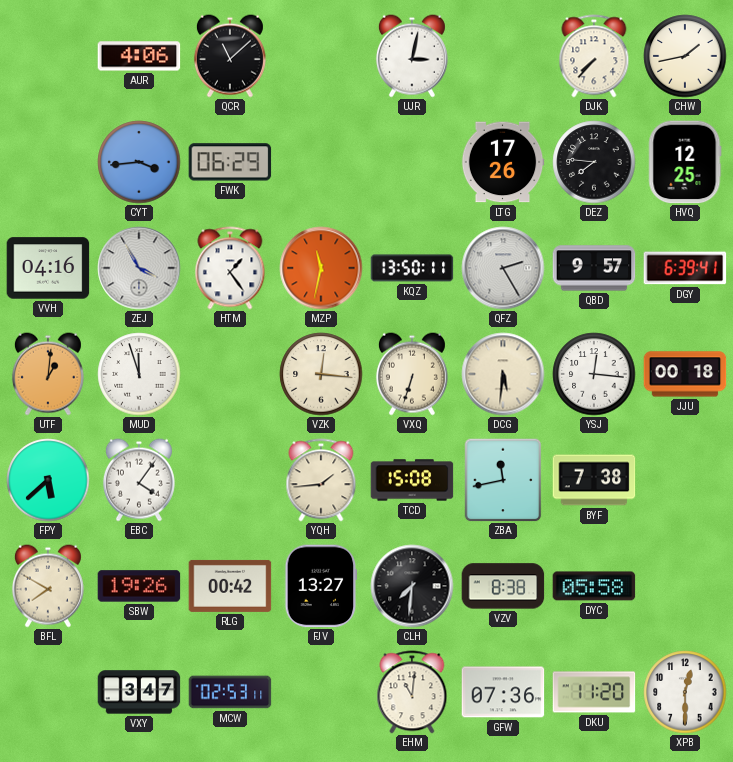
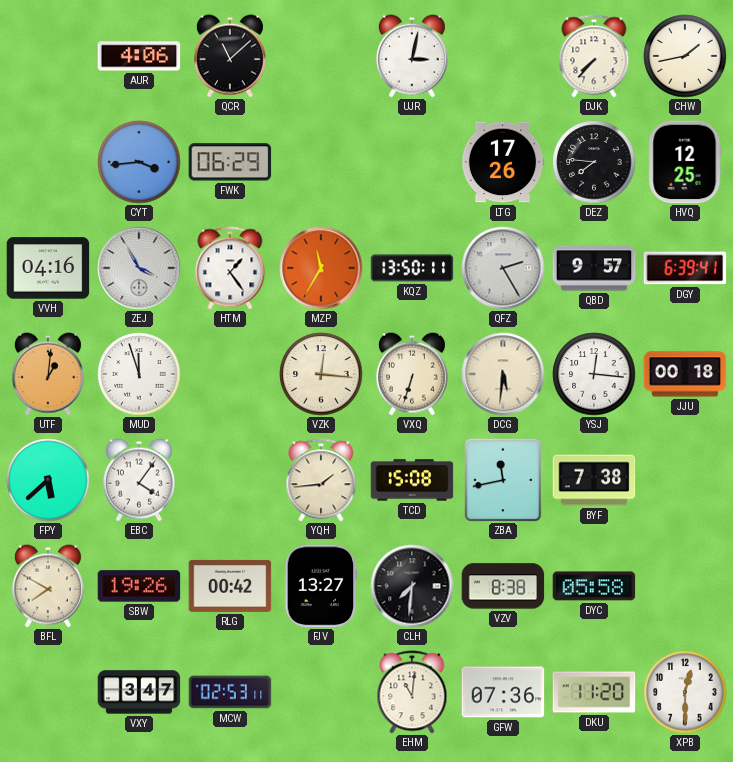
MZP: 11:32 -> 11:35
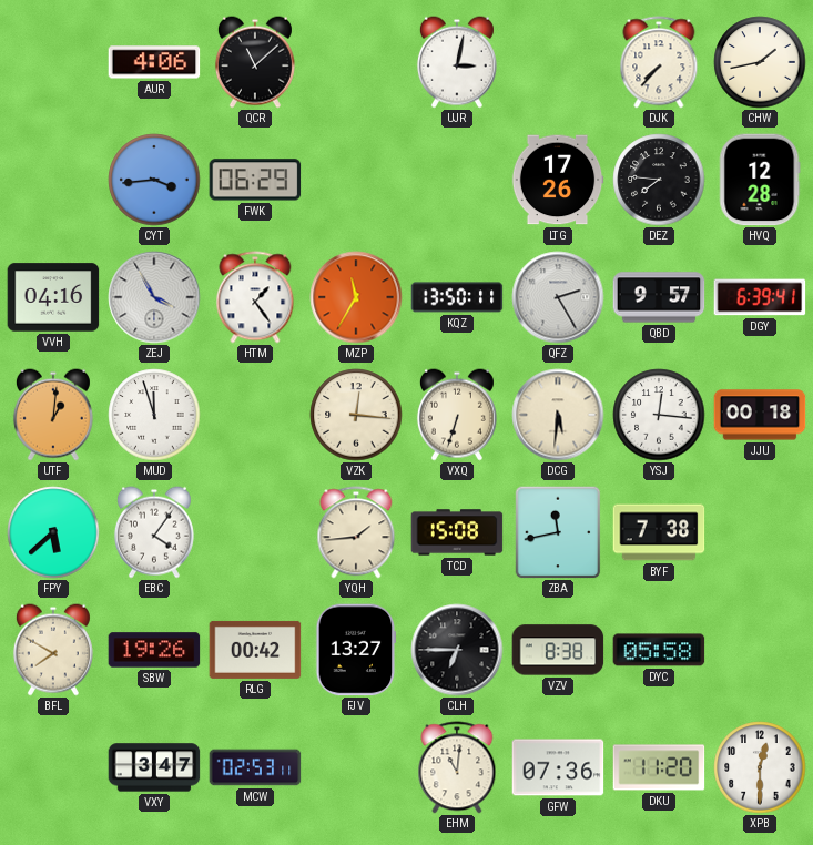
HVQ: 12:25 -> 12:28
CLH: 7:31 -> 6:45
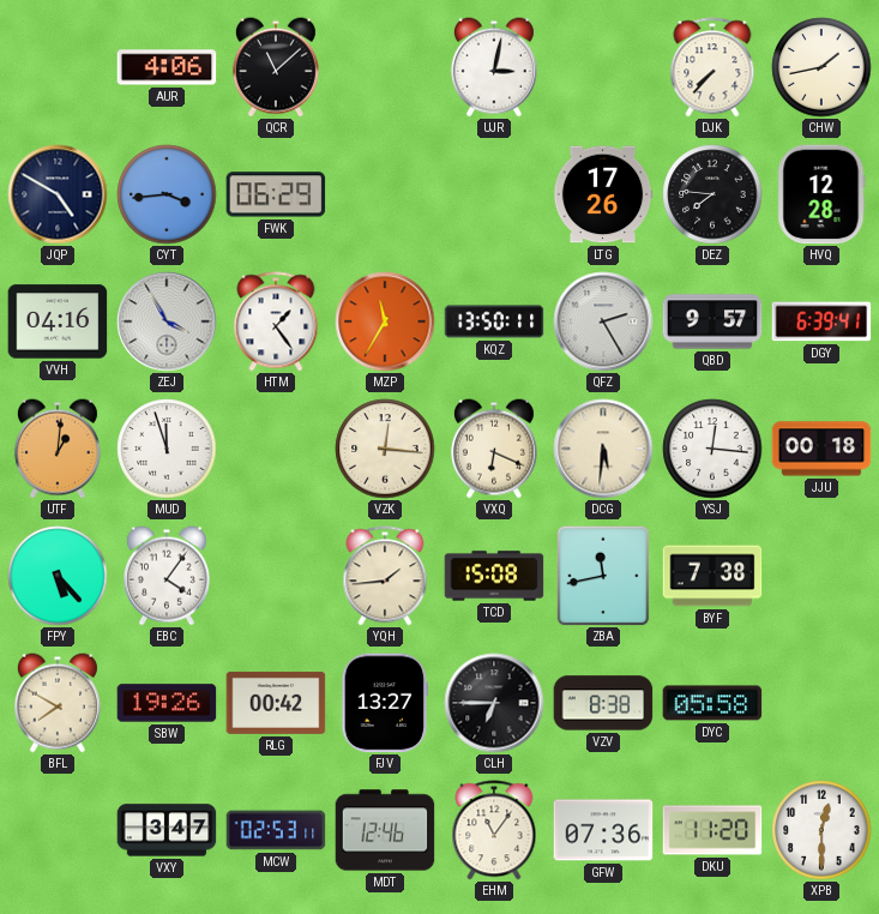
JQP: none -> 4:50
VXQ: 6:33 -> 6:19
FPY: 5:38 -> 5:23
MDT: none -> 12:46
EHM: 11:01 -> 11:06
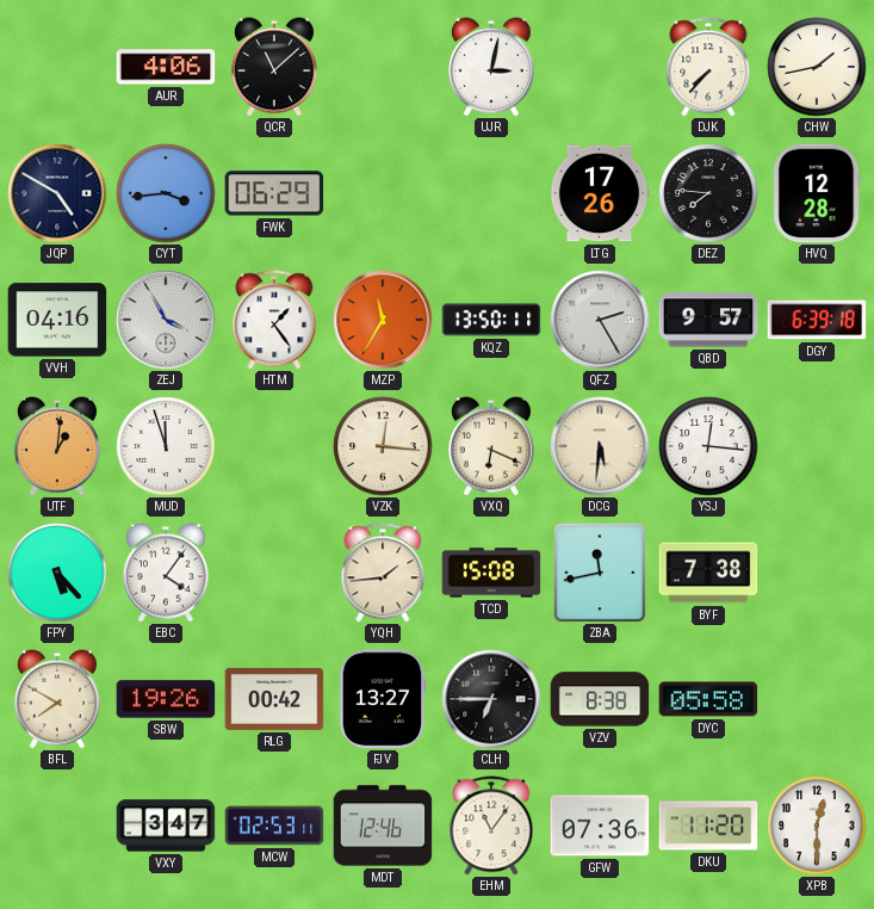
DGY: 6:39:41 -> 6:39:18
JJU: 00:18 -> none
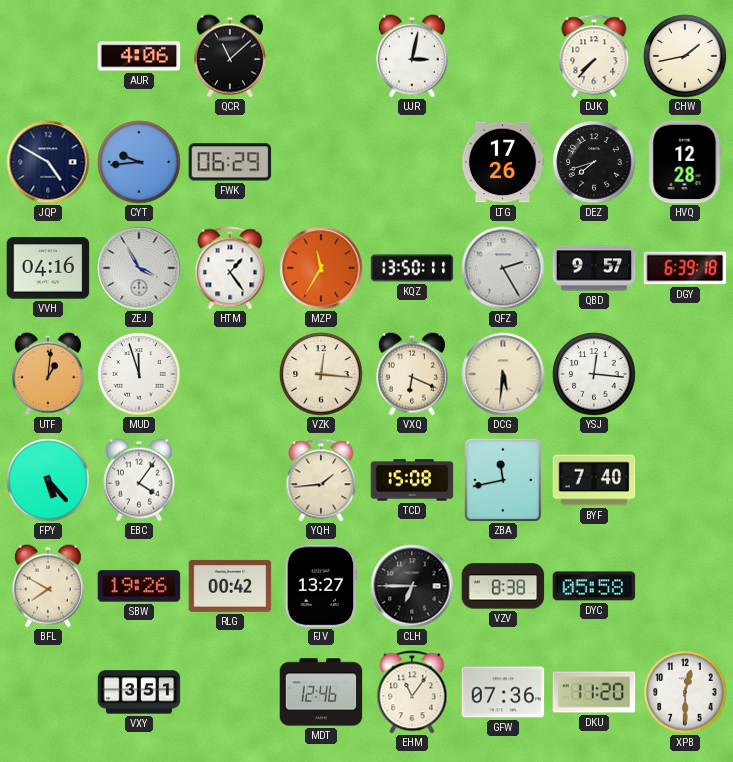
CYT: 3:44 -> 9:44
DEZ: 7:46 -> 7:42
BYF: 7:38 -> 7:40
VXY: 3:47 -> 3:51
MCW: 02:53 -> none
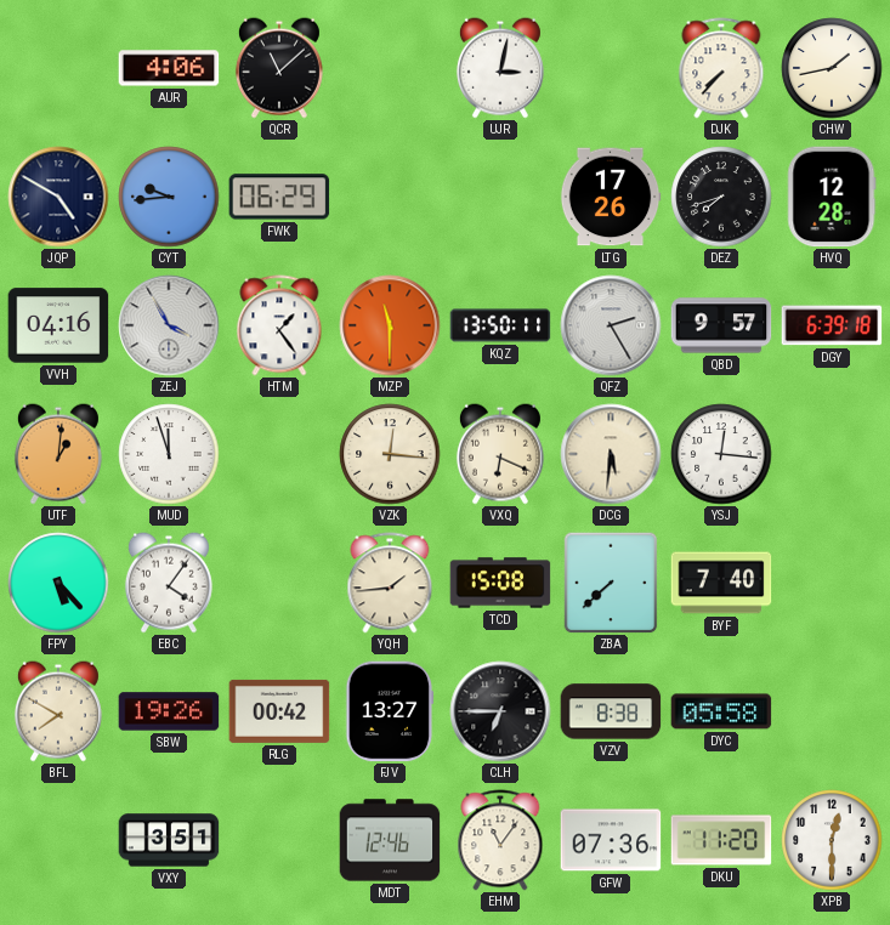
MZP: 11:35 -> 11:30
ZBA: 11:43 -> 7:38
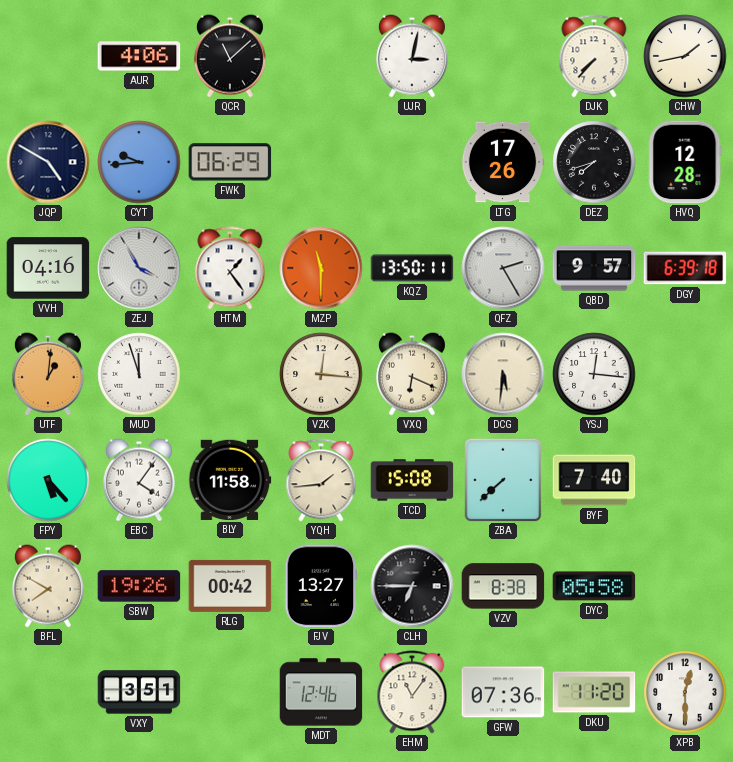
BLY: none -> 11:58
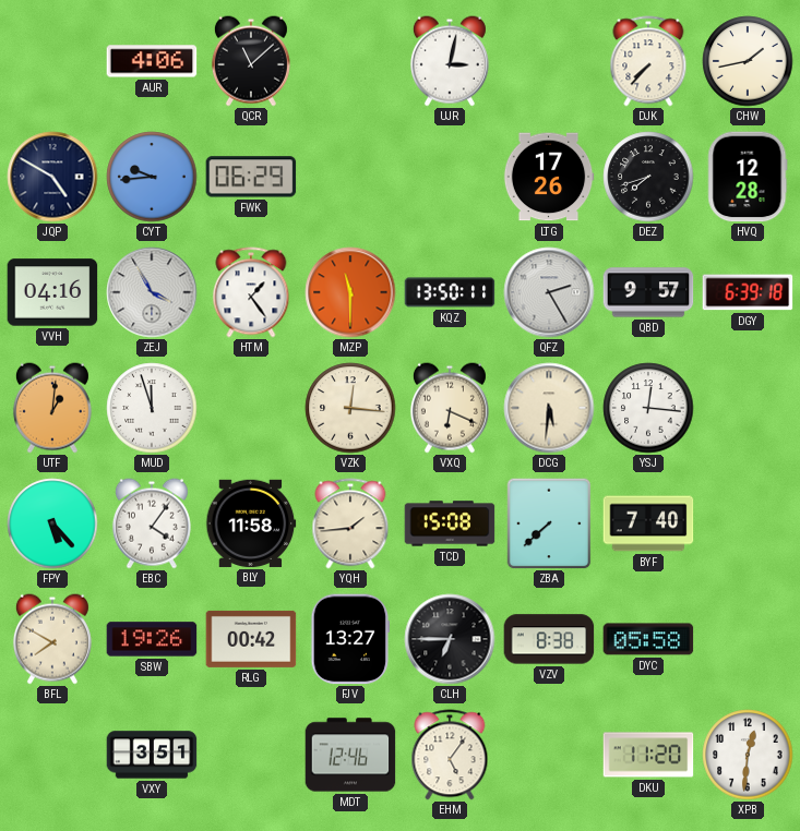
EHM: 11:06 -> 5:06
GFW: 07:36 -> none
XPB: 12:30 -> 12:31
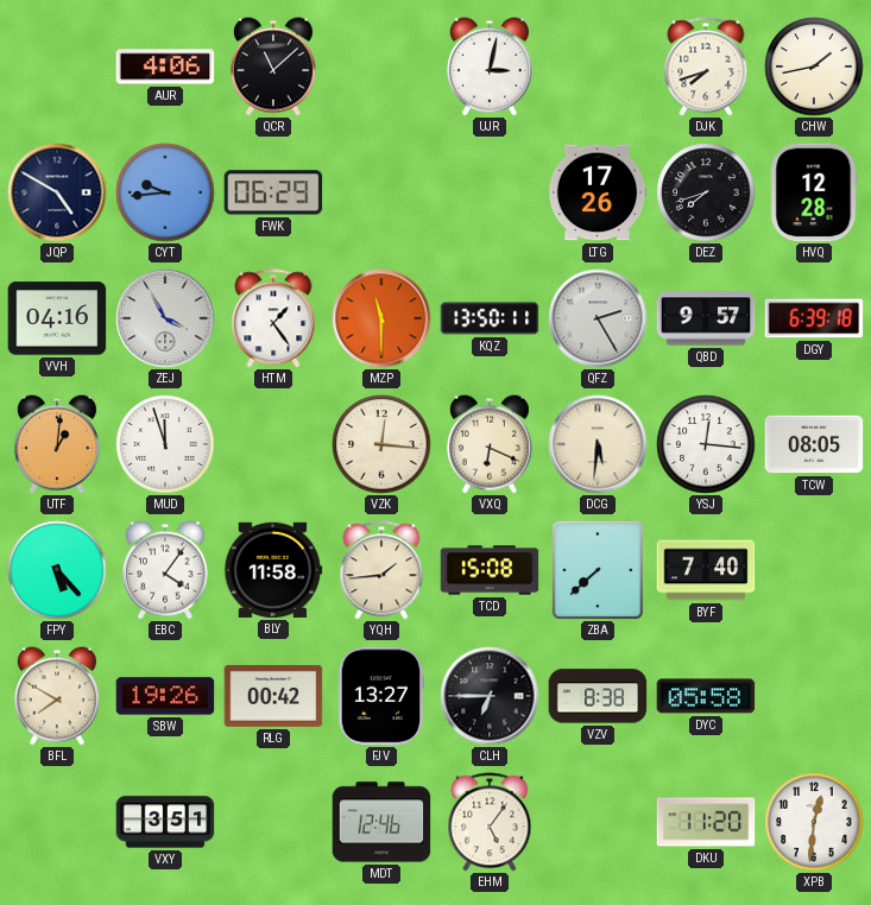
DJK: 7:37 -> 7:42
TCW: none -> 08:05
